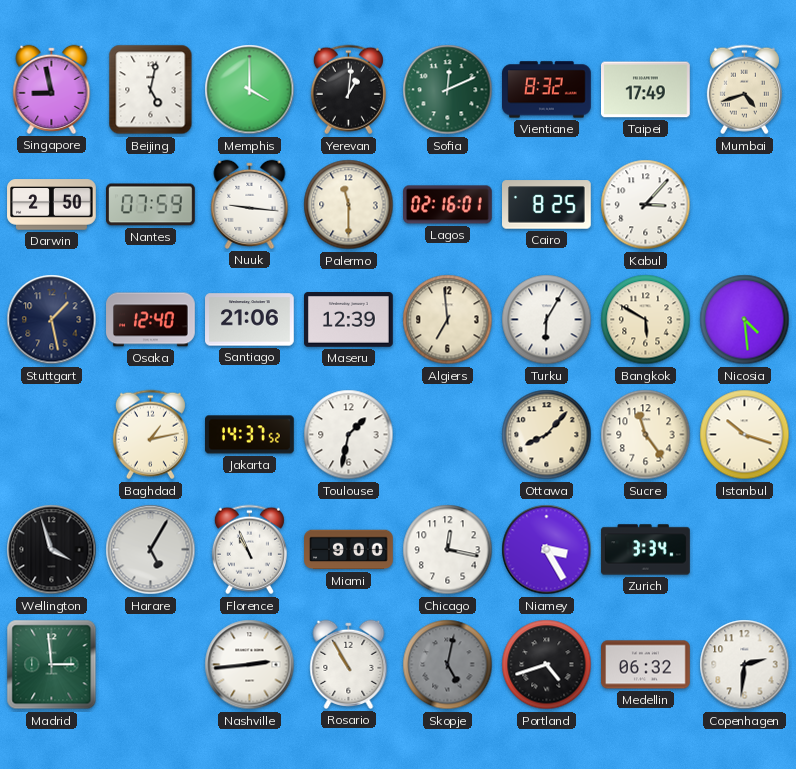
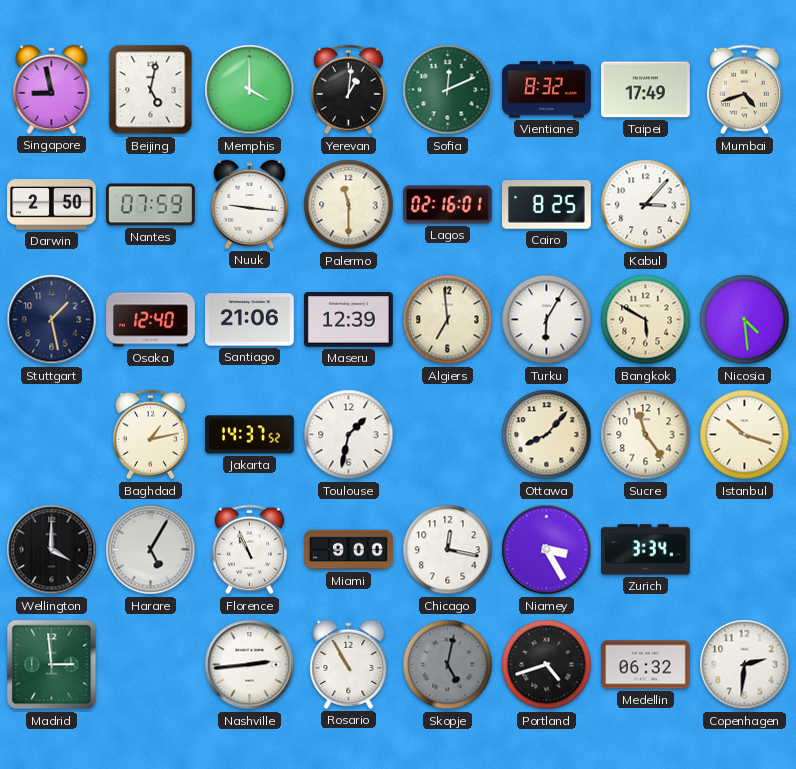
Wellington: 3:57 -> 4:00
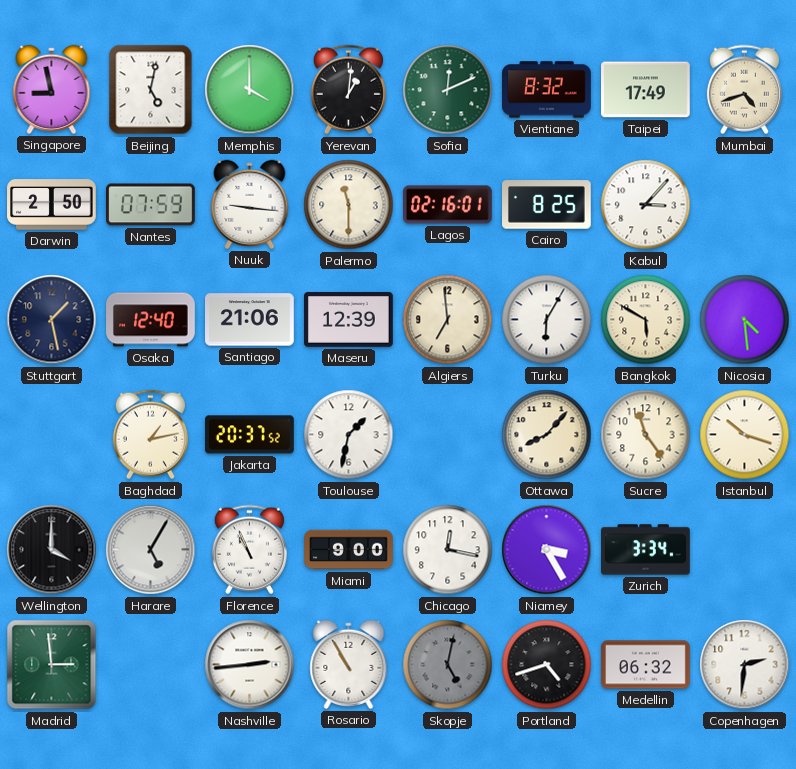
Jakarta: 14:37 -> 20:37
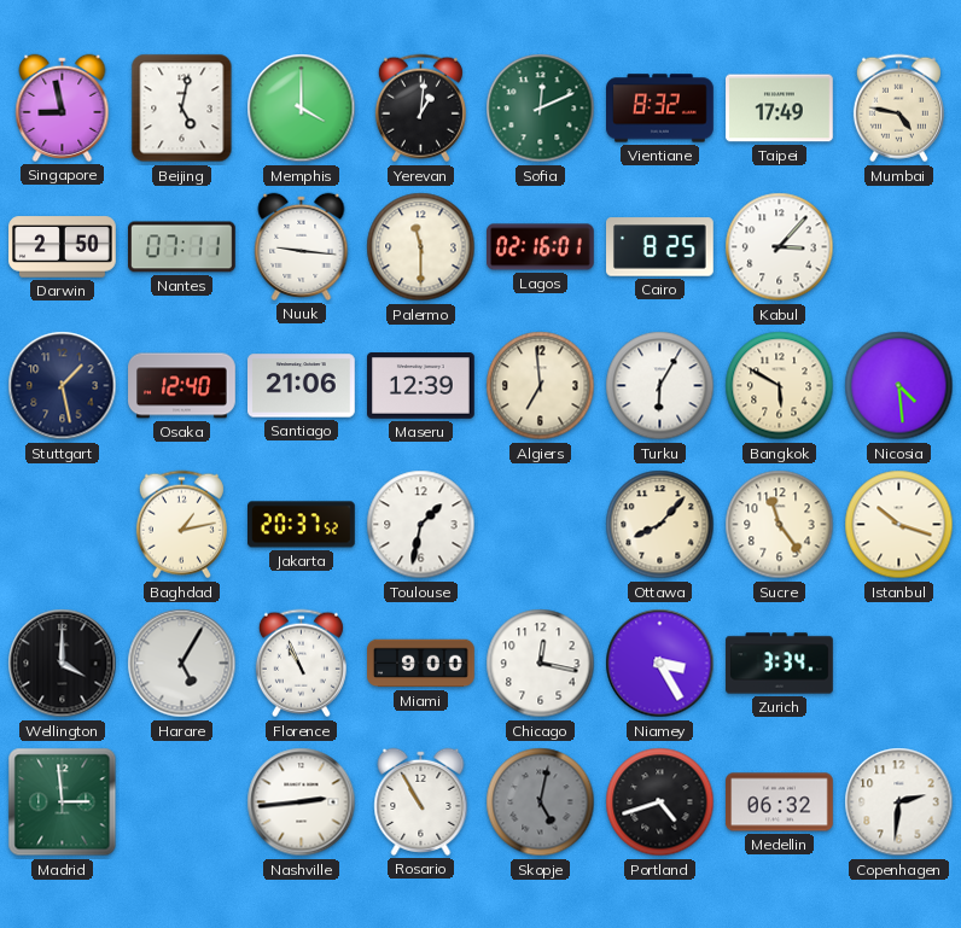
Mumbai: 4:42 -> 4:47
Nantes: 07:59 -> 07:11
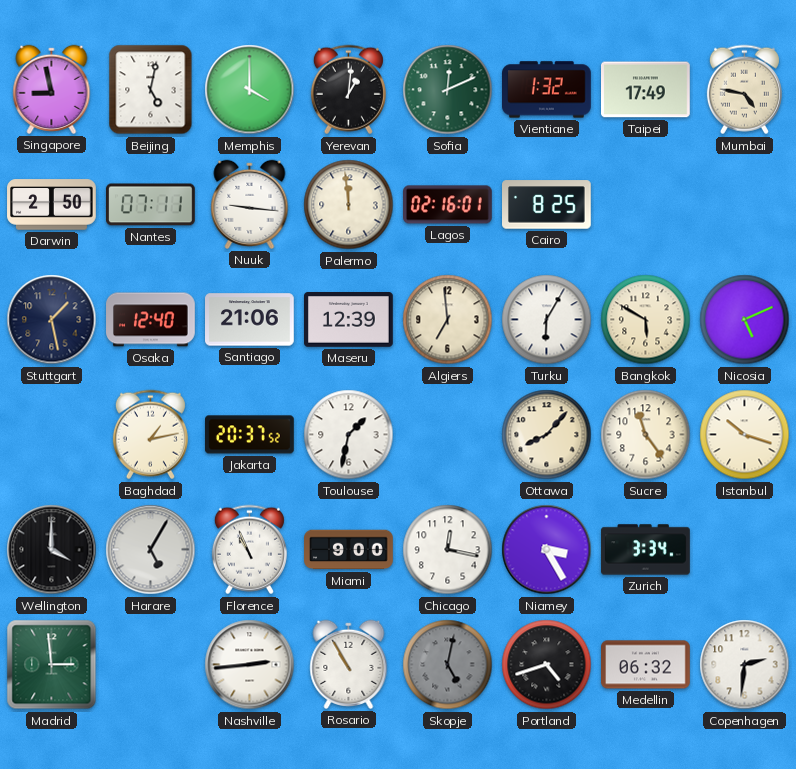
Vientiane: 8:32 -> 1:32
Palermo: 11:30 -> 11:59
Kabul: 3:07 -> none
Nicosia: 4:29 -> 5:11
